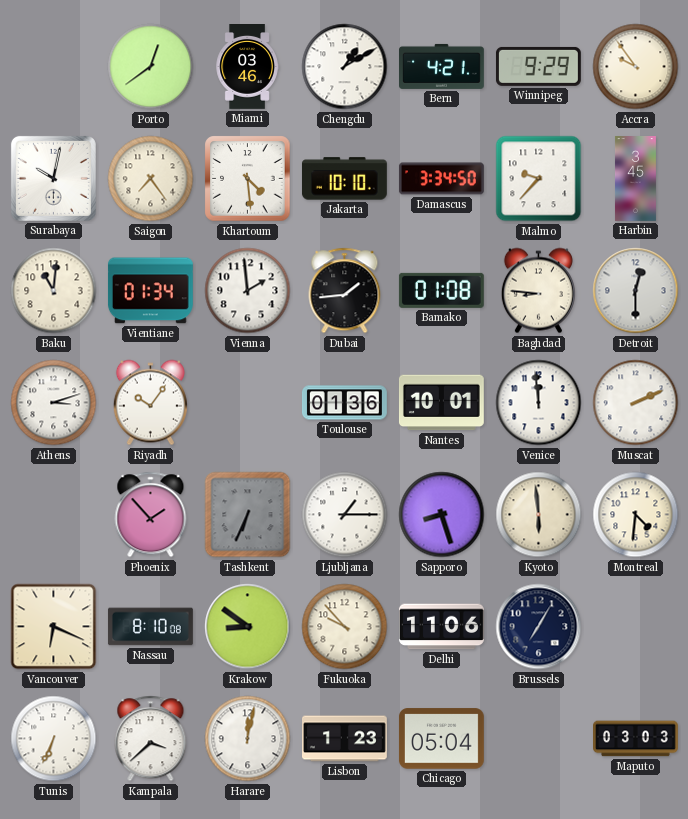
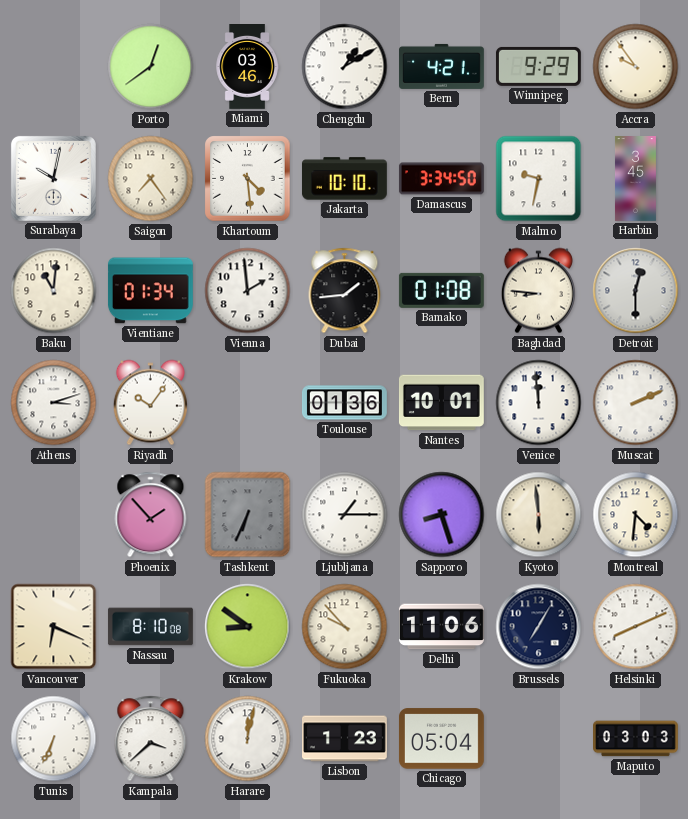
Malmo: 9:37 -> 9:32
Helsinki: none -> 8:11
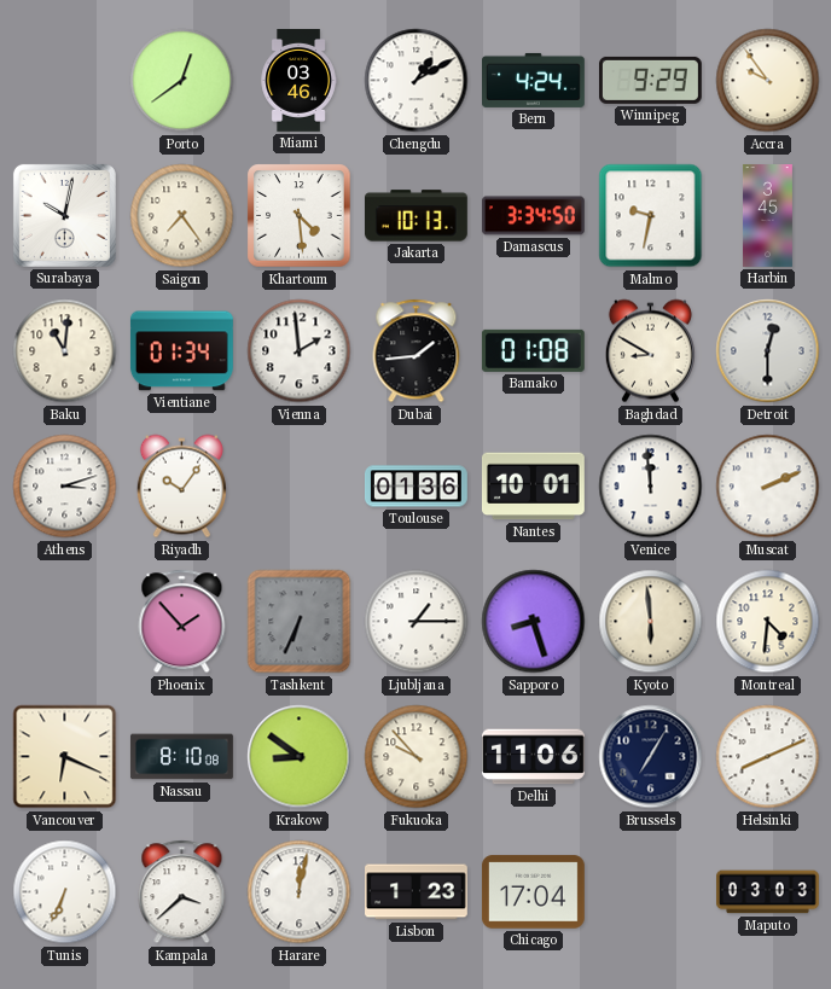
Bern: 4:21 -> 4:24
Jakarta: 10:10 -> 10:13
Baghdad: 8:46 -> 8:50
Chicago: 05:04 -> 17:04
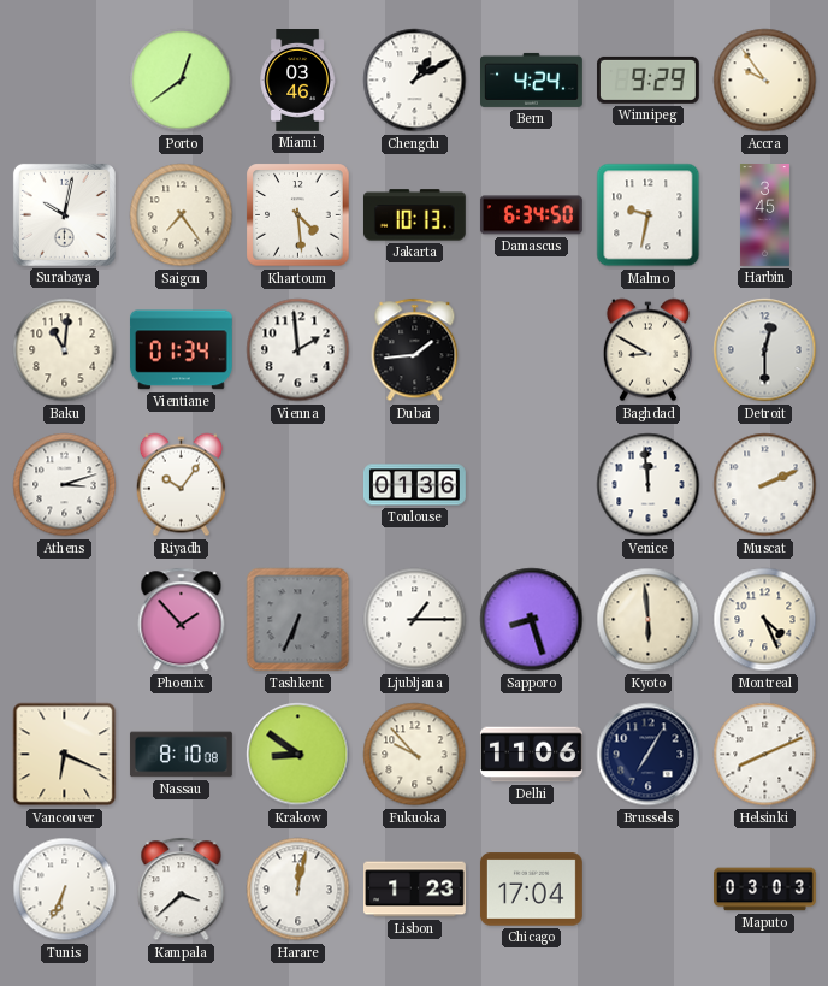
Damascus: 3:34 -> 6:34
Bamako: 01:08 -> none
Nantes: 10:01 -> none
Montreal: 4:31 -> 4:26
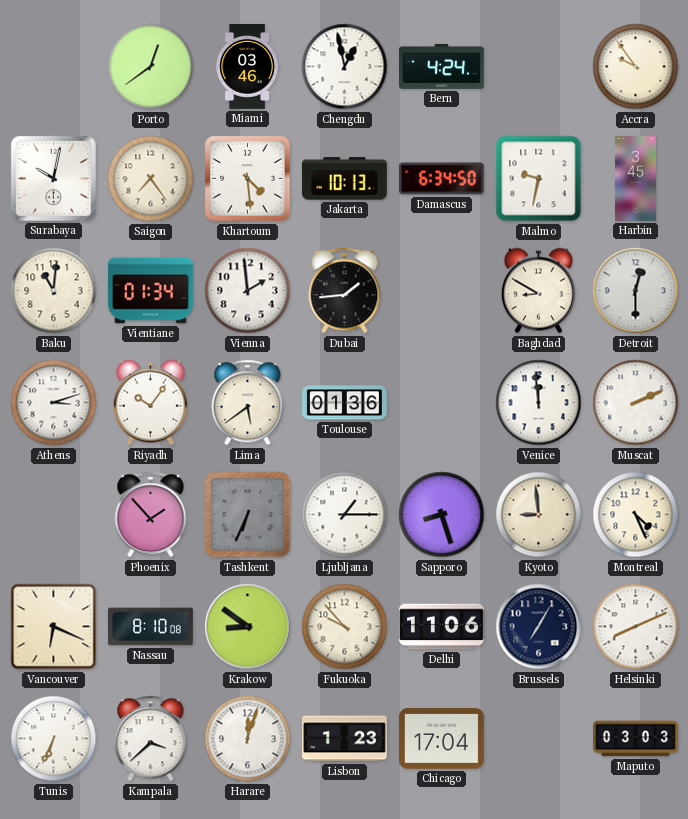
Chengdu: 1:10 -> 12:58
Winnipeg: 9:29 -> none
Lima: none -> 5:39
Kyoto: 5:59 -> 8:59
Harare: 12:02 -> 12:03
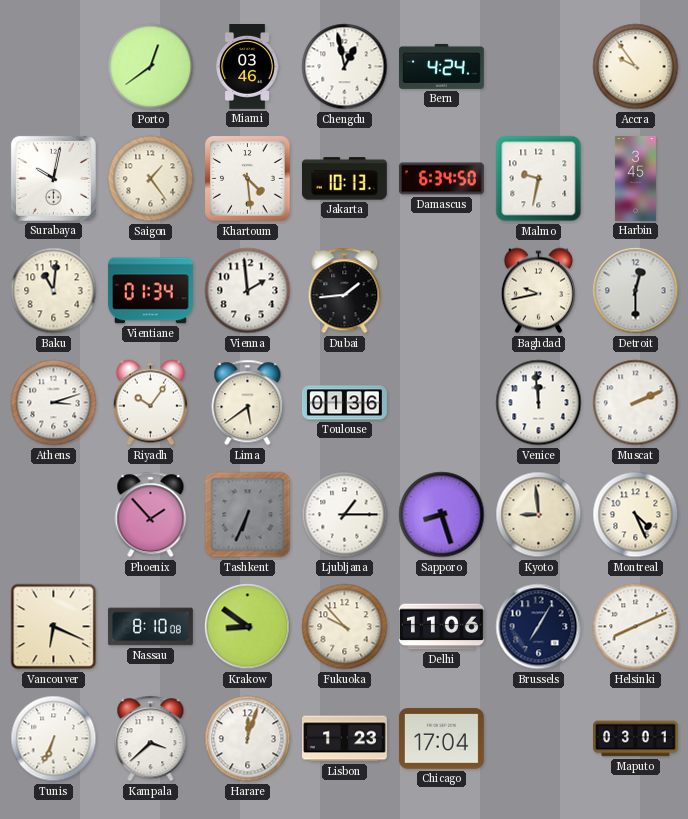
Saigon: 7:24 -> 1:24
Baghdad: 8:50 -> 9:43
Maputo: 03:03 -> 03:01
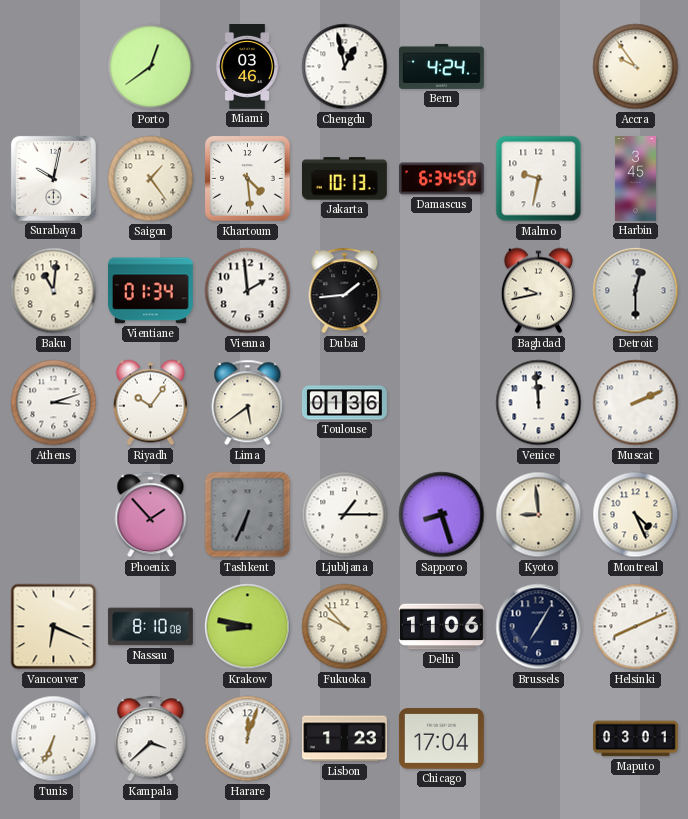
Krakow: 8:51 -> 8:47
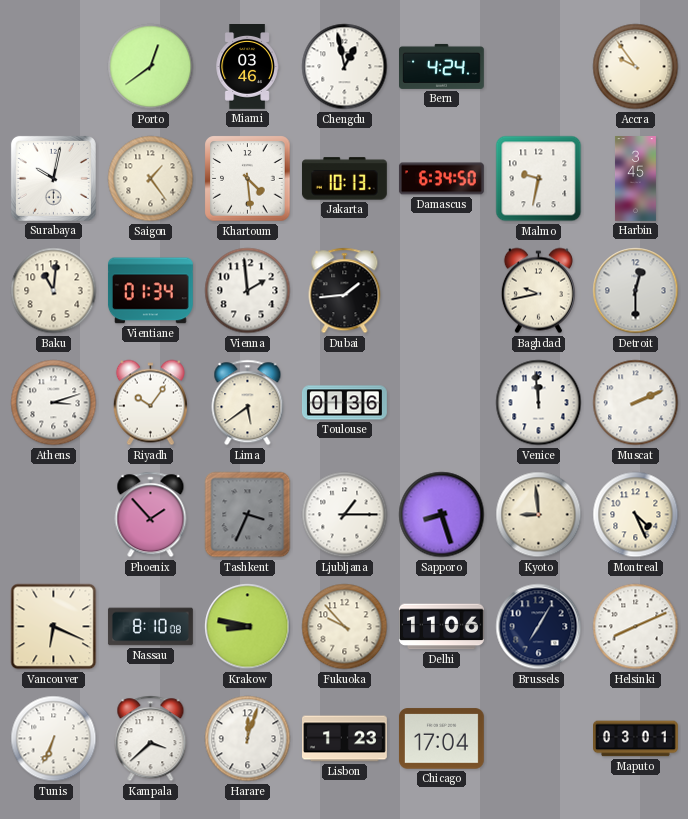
Tashkent: 6:34 -> 3:34
